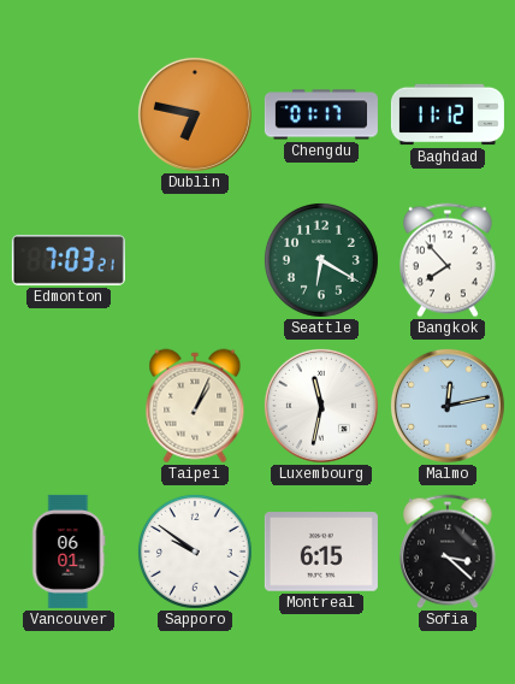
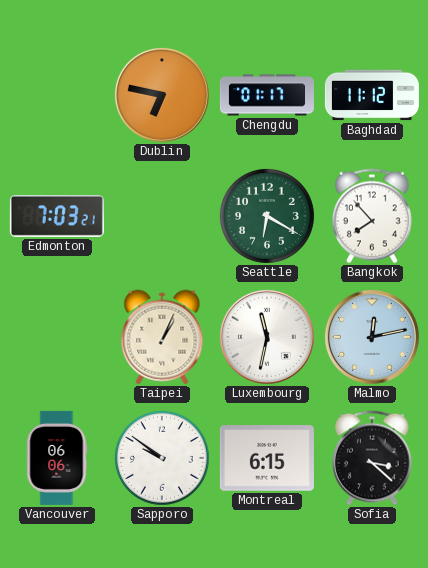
Vancouver: 06:01 -> 06:06
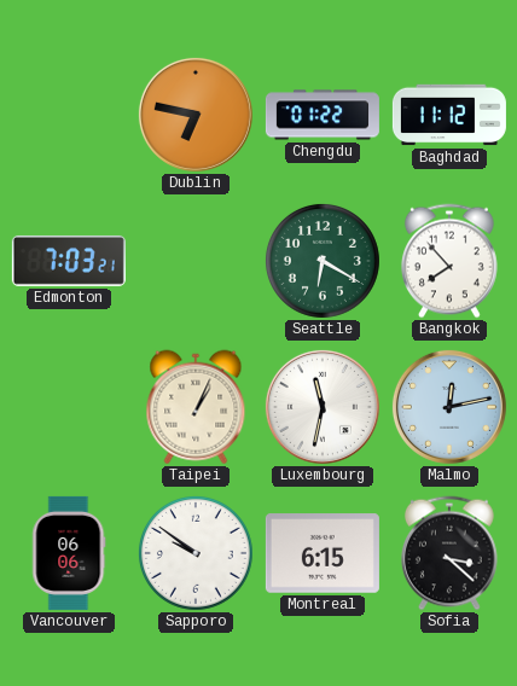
Chengdu: 01:17 -> 01:22
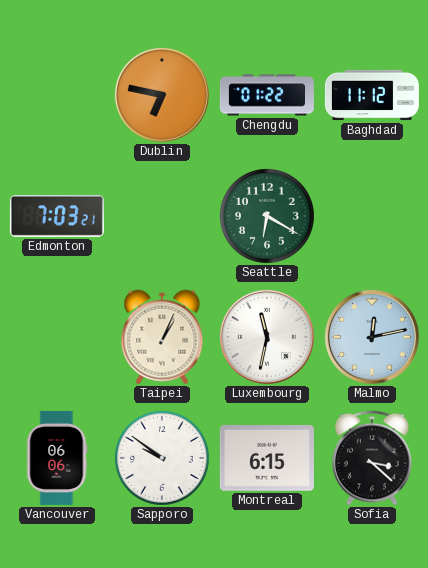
Bangkok: 7:53 -> none
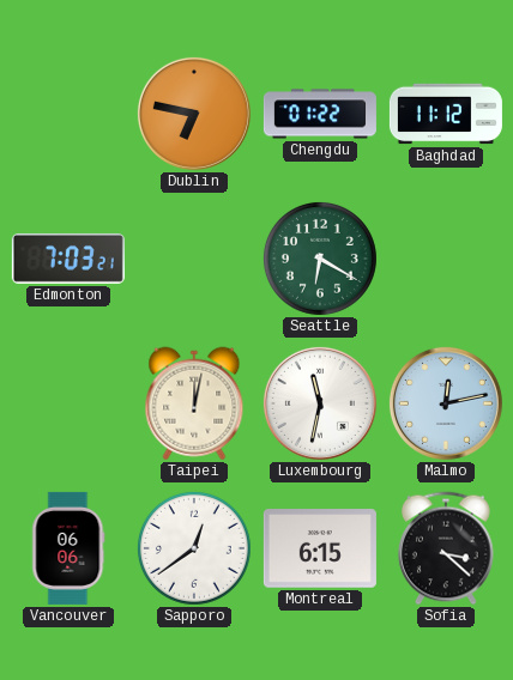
Taipei: 1:04 -> 12:02
Sapporo: 9:51 -> 12:39
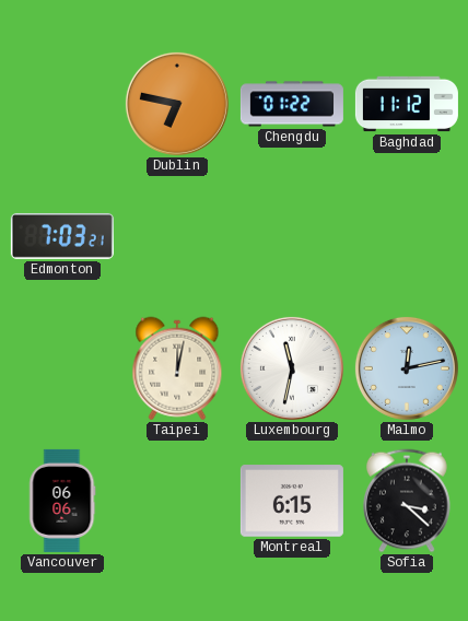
Seattle: 6:20 -> none
Sapporo: 12:39 -> none
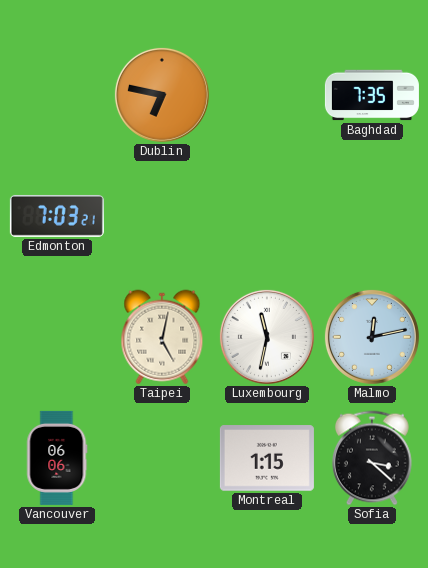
Chengdu: 01:22 -> none
Baghdad: 11:12 -> 7:35
Taipei: 12:02 -> 5:02
Montreal: 6:15 -> 1:15
